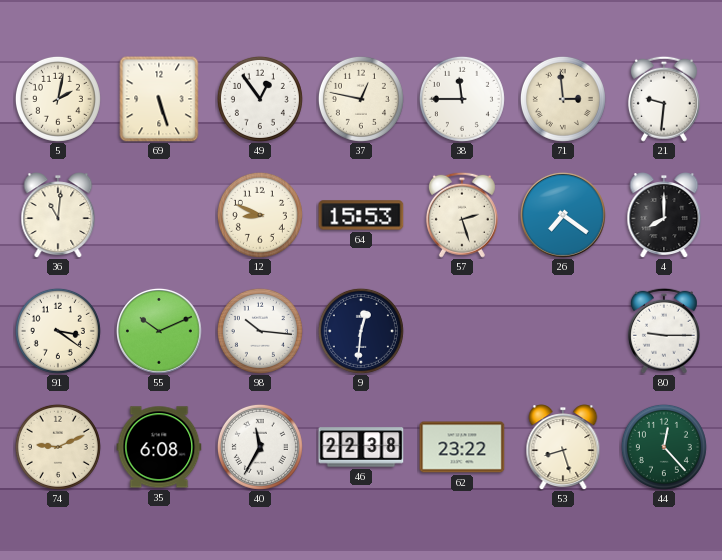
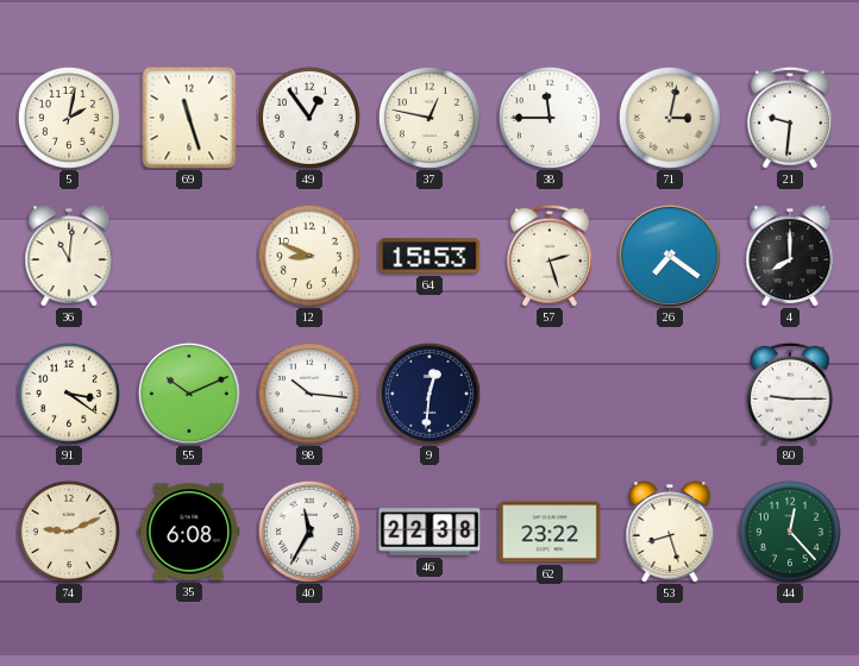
69: 5:27 -> 11:27
71: 2:59 -> 3:02
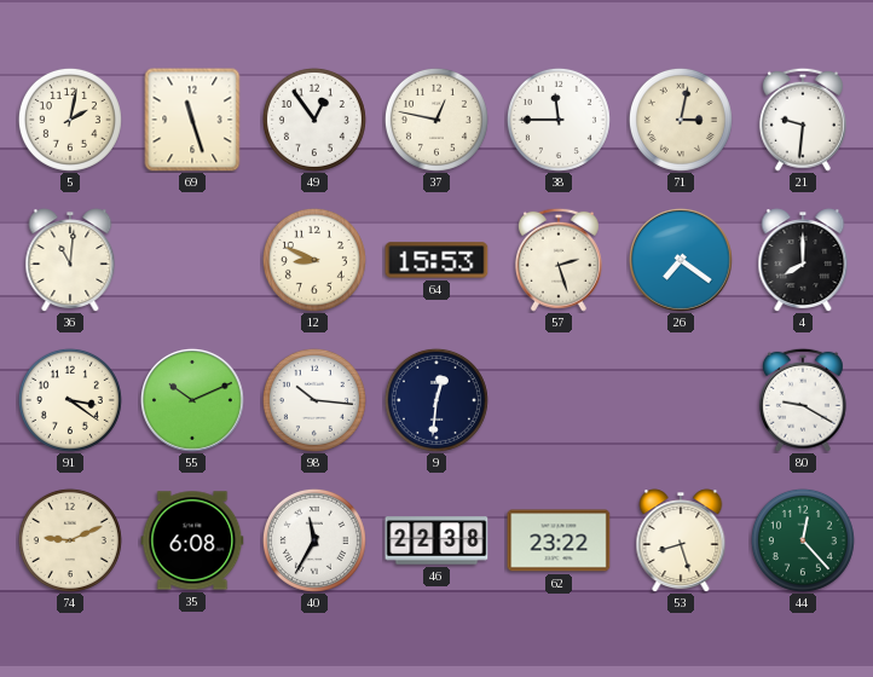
80: 9:15 -> 9:20
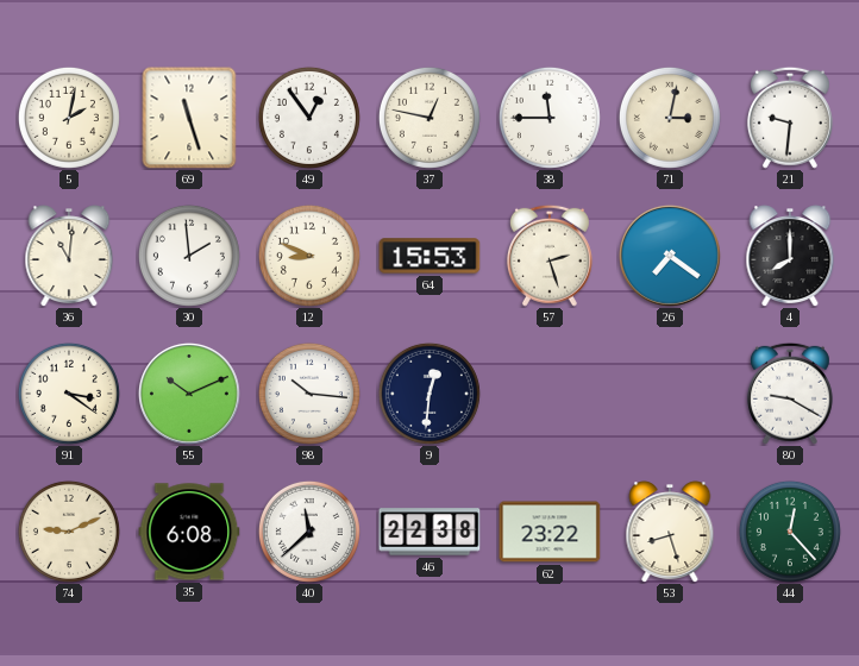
30: none -> 1:59
40: 11:35 -> 11:38
